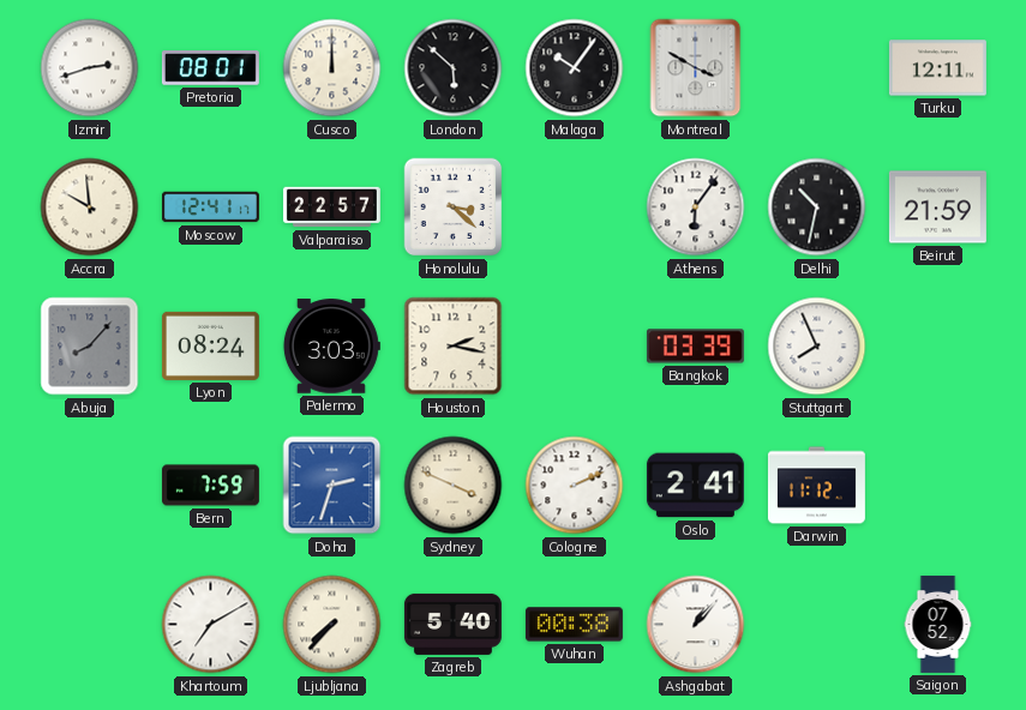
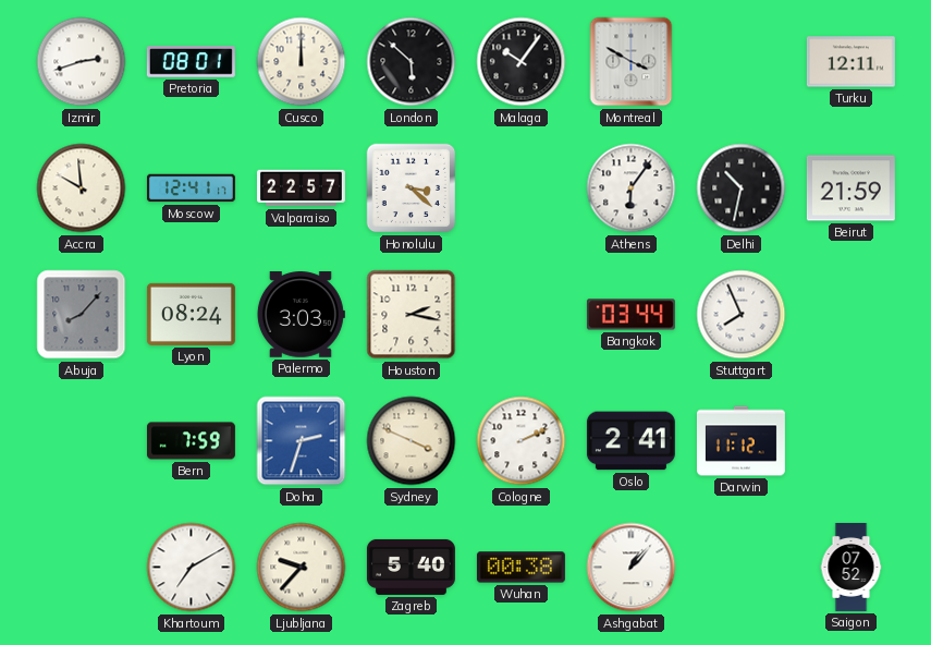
Bangkok: 03:39 -> 03:44
Ljubljana: 7:37 -> 9:37
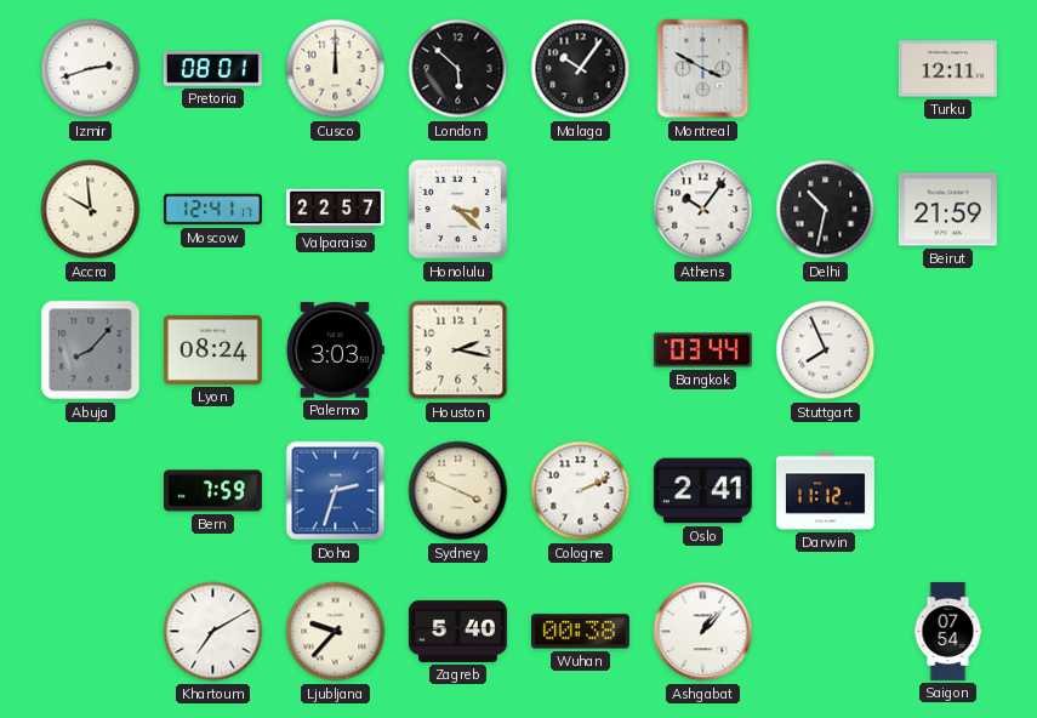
Athens: 6:06 -> 10:06
Saigon: 07:52 -> 07:54
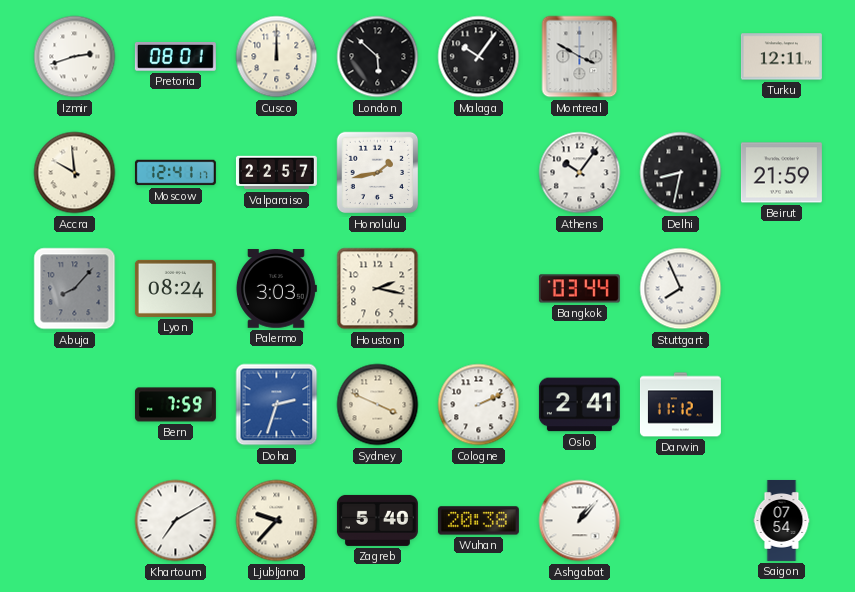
Honolulu: 3:22 -> 1:43
Delhi: 10:32 -> 8:32
Wuhan: 00:38 -> 20:38
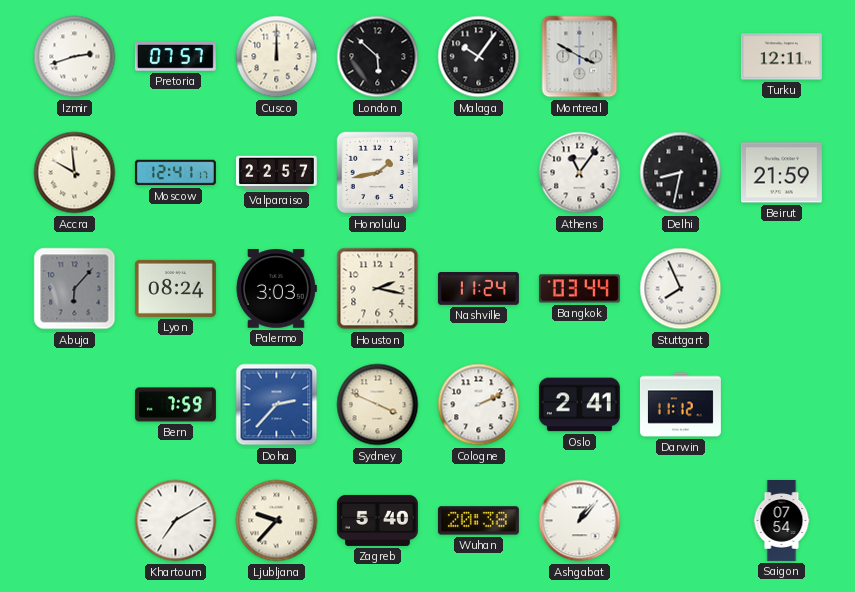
Pretoria: 08:01 -> 07:57
Athens: 10:06 -> 11:06
Abuja: 8:07 -> 6:07
Nashville: none -> 11:24
Doha: 2:33 -> 2:37
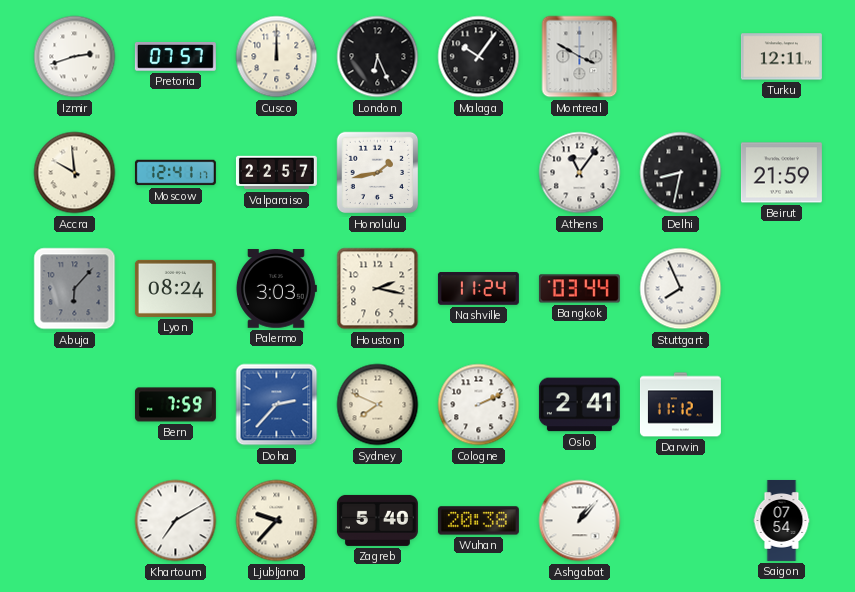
London: 5:52 -> 6:26
Sydney: 3:49 -> 7:49
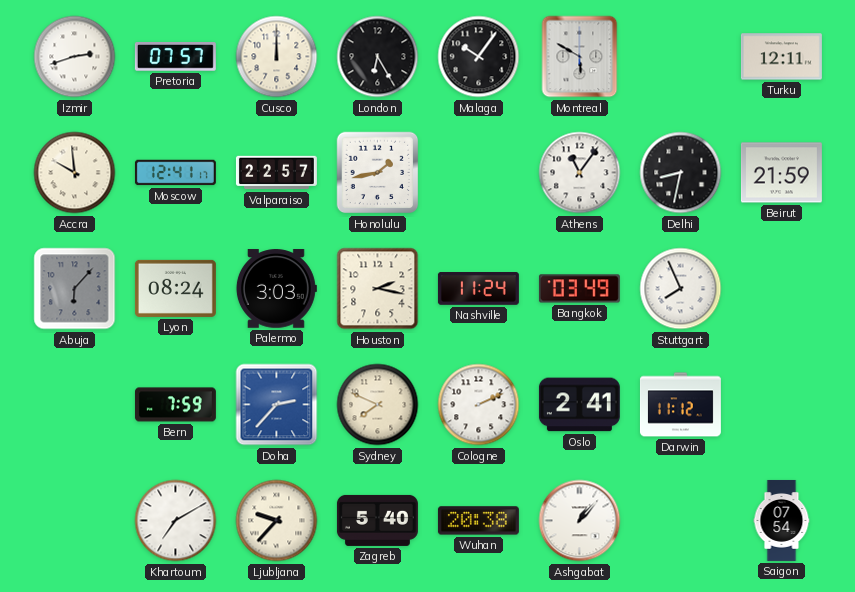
London: 6:26 -> 6:25
Montreal: 3:50 -> 5:50
Bangkok: 03:44 -> 03:49
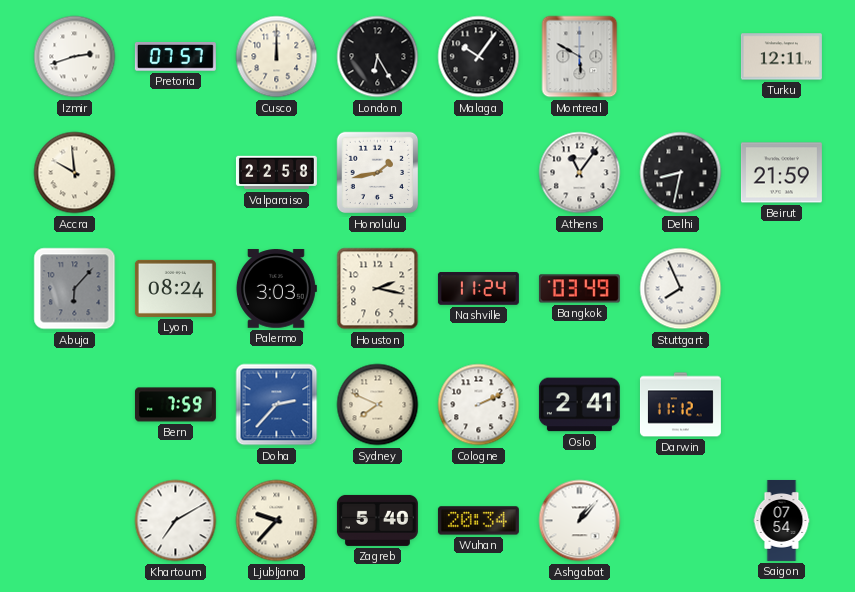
Moscow: 12:41 -> none
Valparaiso: 22:57 -> 22:58
Wuhan: 20:38 -> 20:34
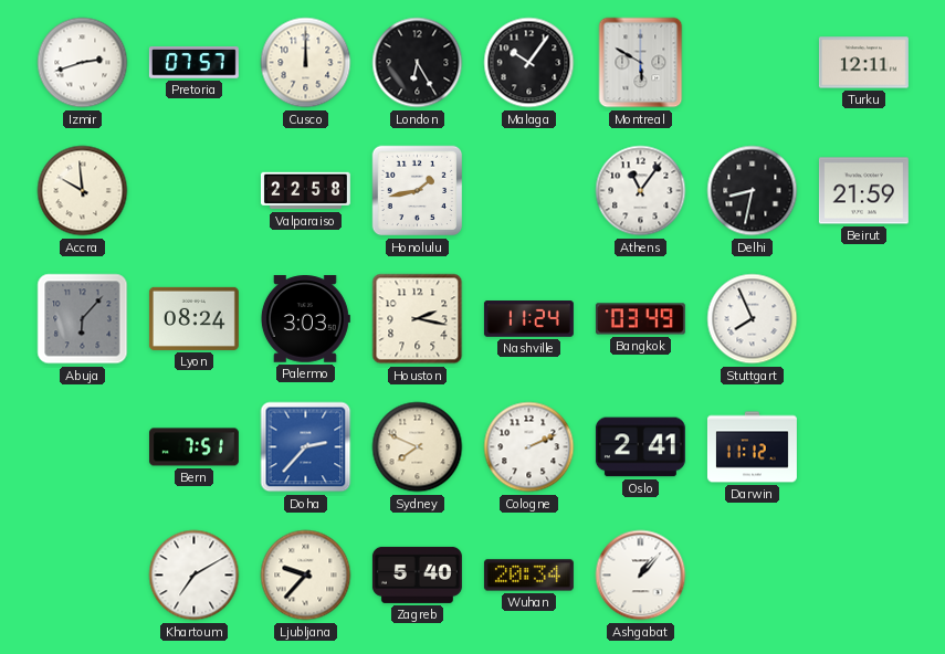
Bern: 7:59 -> 7:51
Saigon: 07:54 -> none
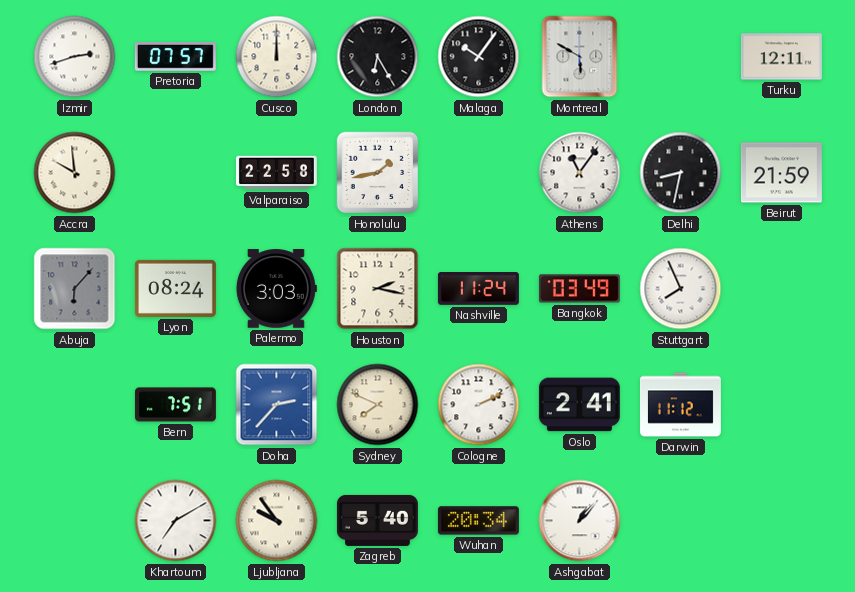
Ljubljana: 9:37 -> 9:54
